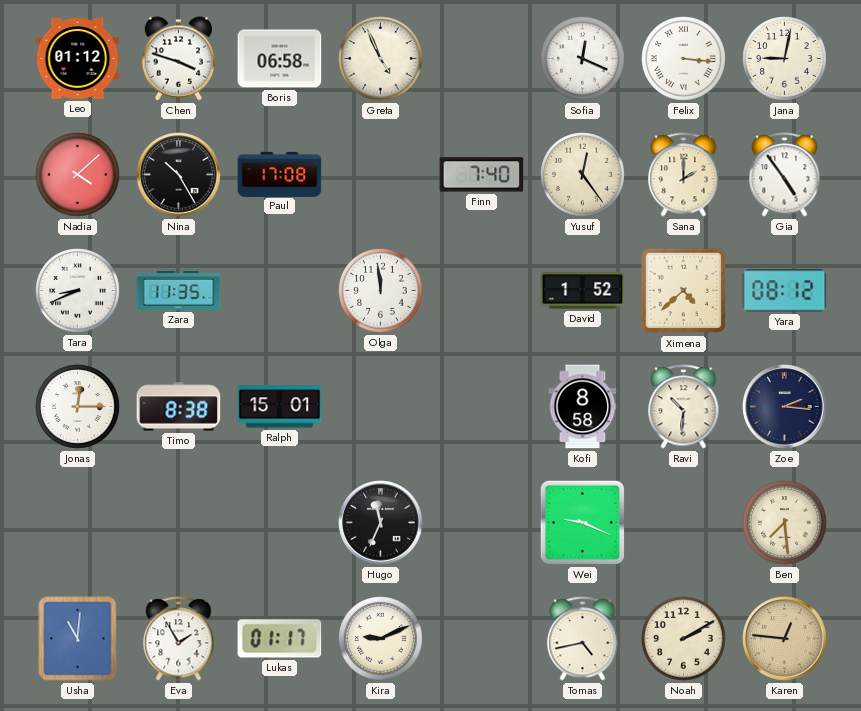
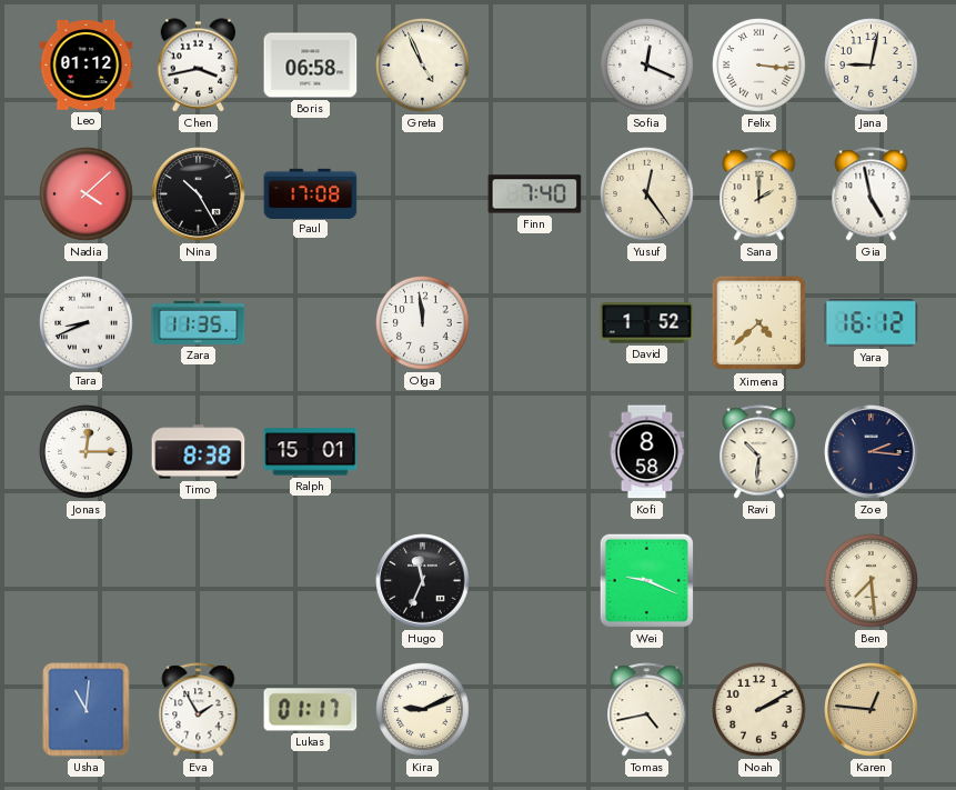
Chen: 3:48 -> 3:43
Gia: 4:54 -> 4:58
Yara: 08:12 -> 16:12
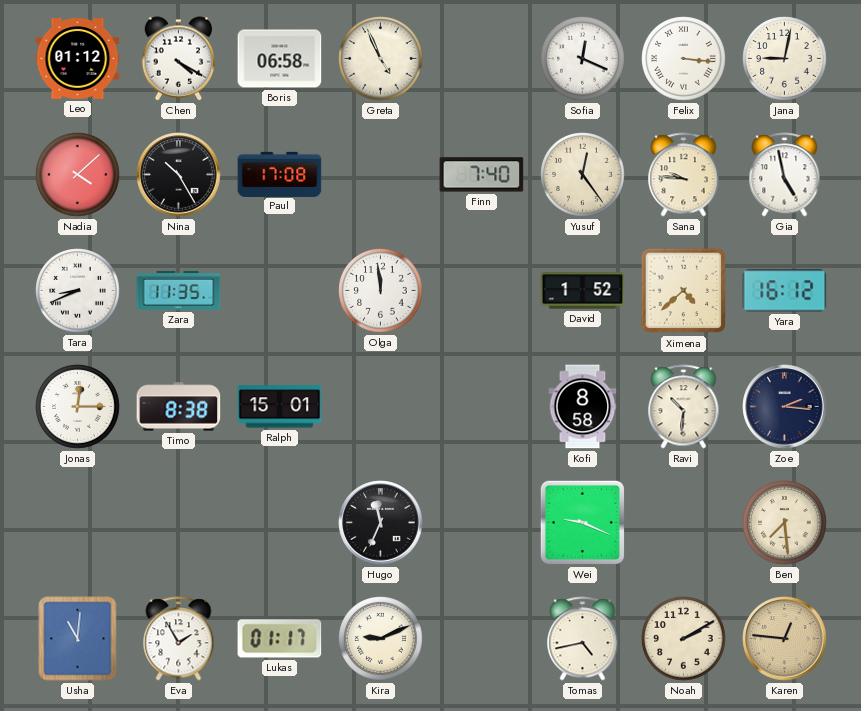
Chen: 3:43 -> 4:20
Sana: 2:00 -> 9:46
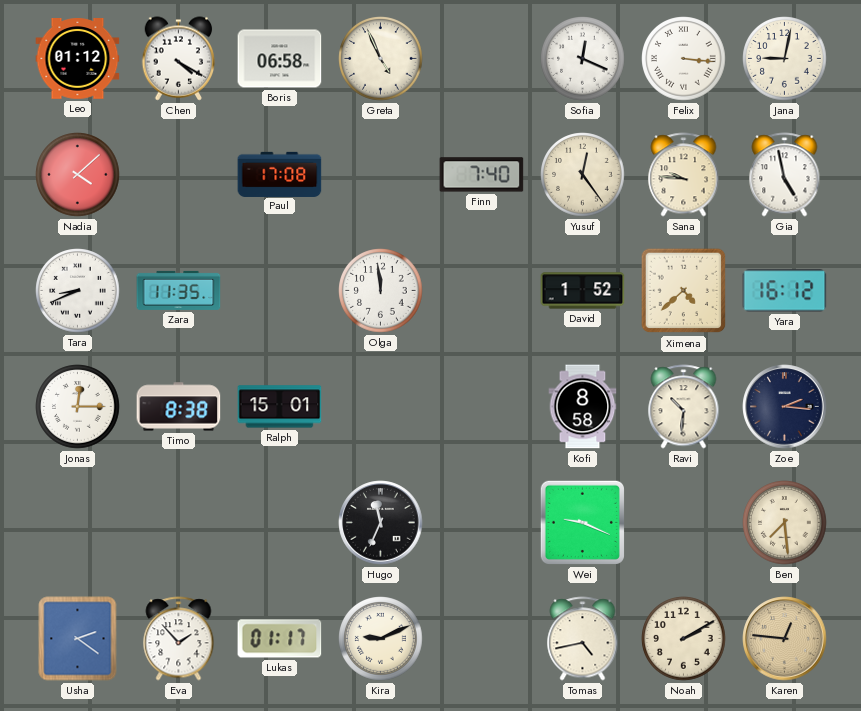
Nina: 10:25 -> none
Usha: 11:01 -> 2:21
Eva: 1:55 -> 1:53
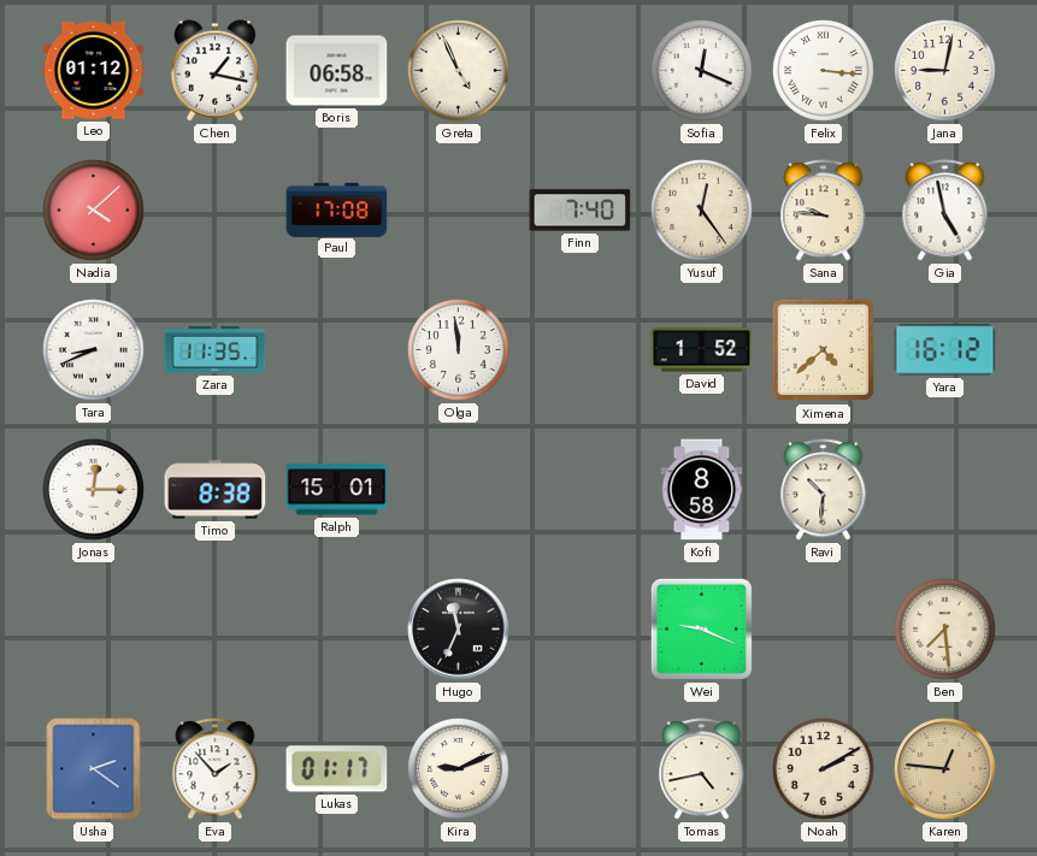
Chen: 4:20 -> 1:17
Zoe: 2:16 -> none
